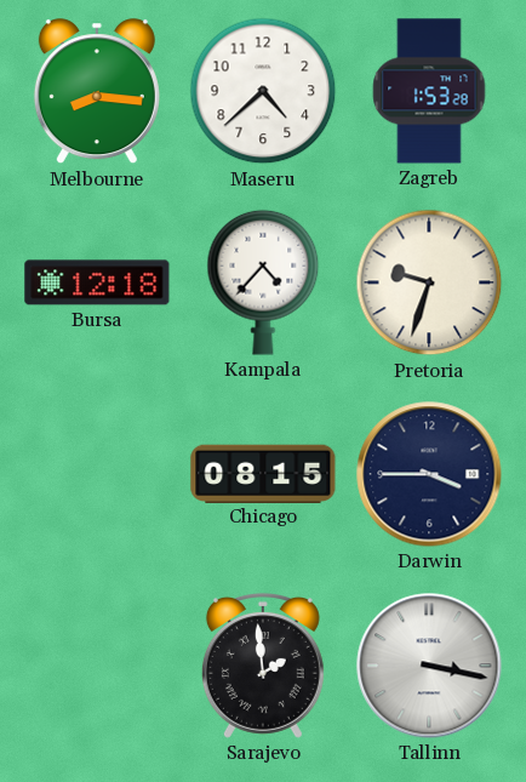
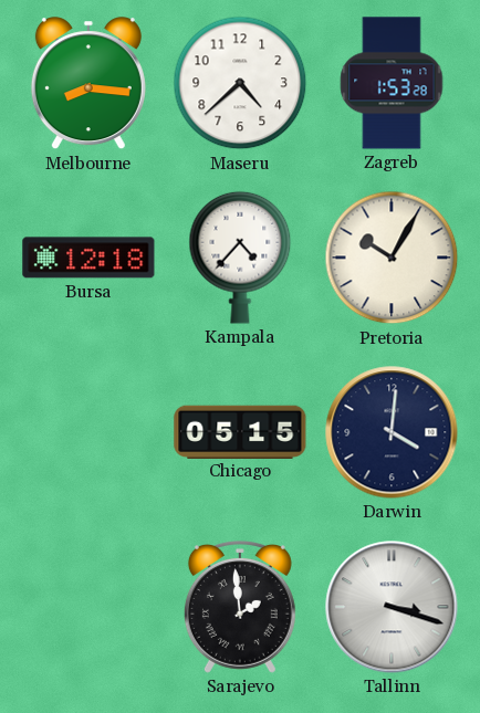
Pretoria: 9:33 -> 10:05
Chicago: 08:15 -> 05:15
Darwin: 3:45 -> 4:01
Tallinn: 3:17 -> 3:18
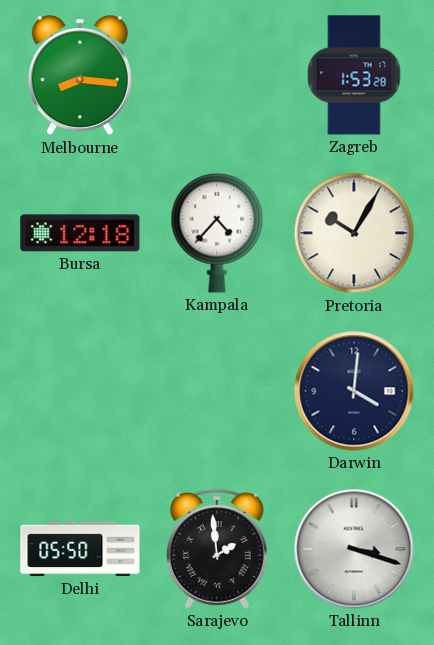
Maseru: 4:38 -> none
Chicago: 05:15 -> none
Delhi: none -> 05:50
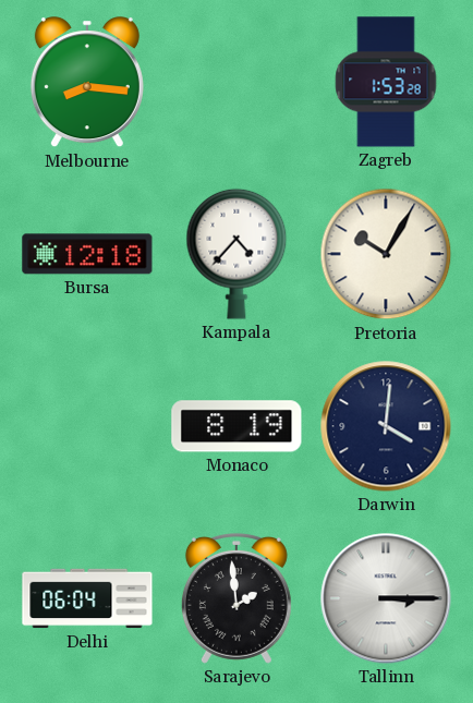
Monaco: none -> 8:19
Delhi: 05:50 -> 06:04
Tallinn: 3:18 -> 3:15
